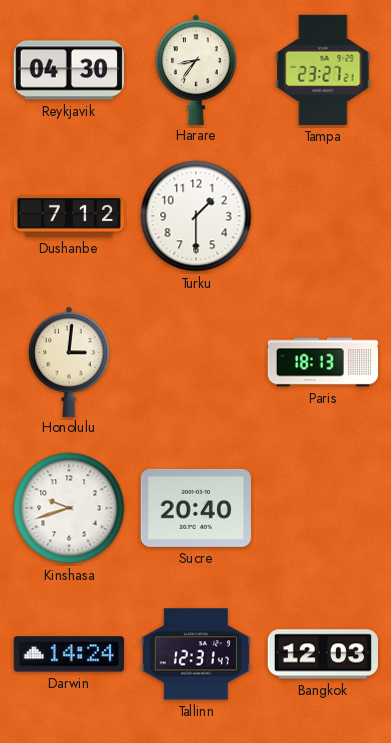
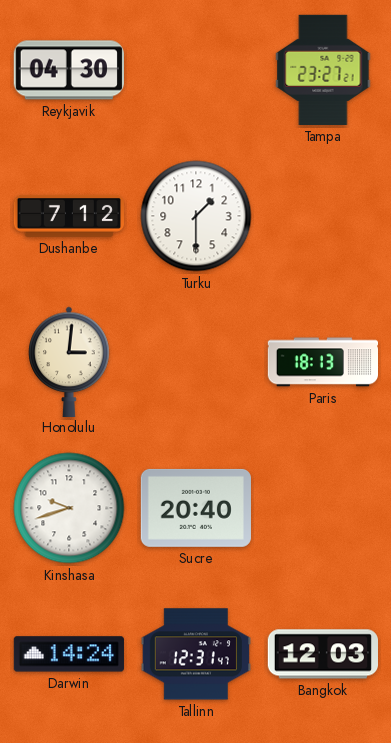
Harare: 8:36 -> none
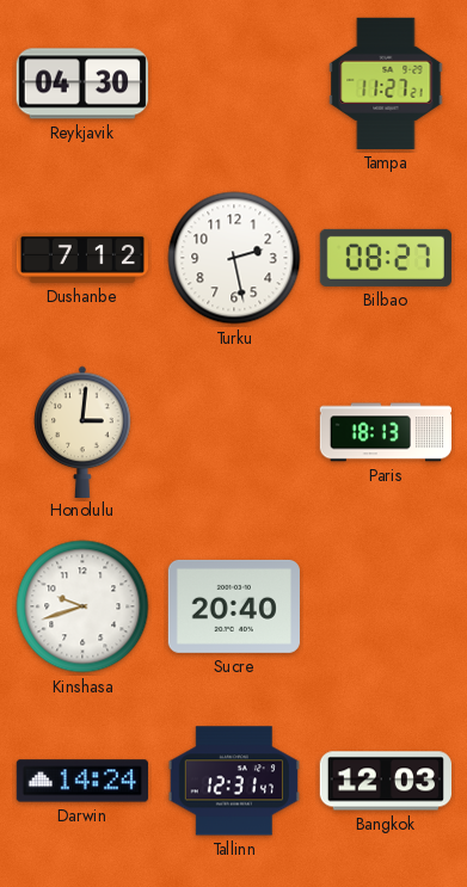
Tampa: 23:27 -> 11:27
Turku: 1:30 -> 2:28
Bilbao: none -> 08:27
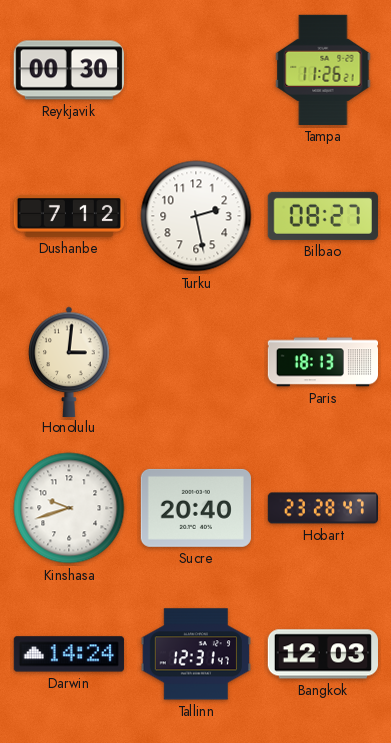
Reykjavik: 04:30 -> 00:30
Tampa: 11:27 -> 11:26
Hobart: none -> 23:28
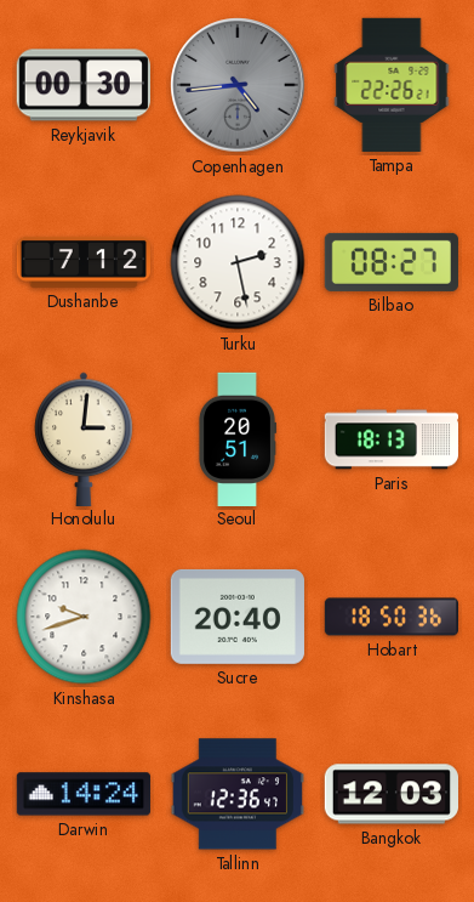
Copenhagen: none -> 4:44
Tampa: 11:26 -> 22:26
Seoul: none -> 20:51
Hobart: 23:28 -> 18:50
Tallinn: 12:31 -> 12:36
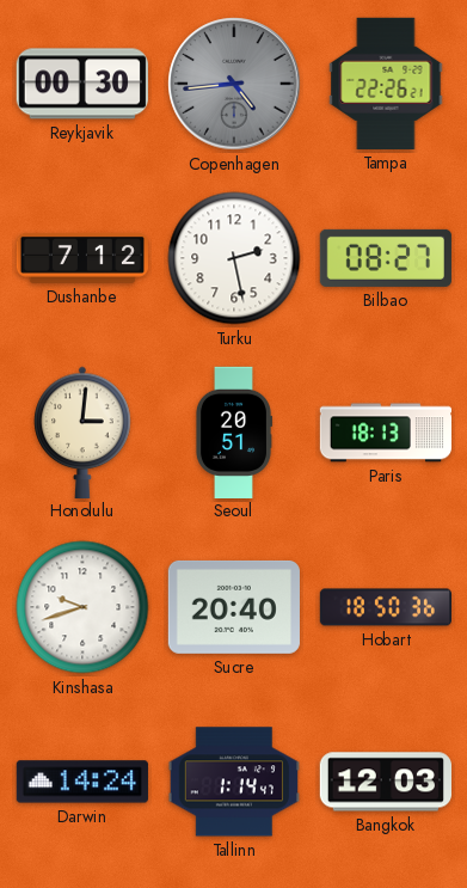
Tallinn: 12:36 -> 1:14
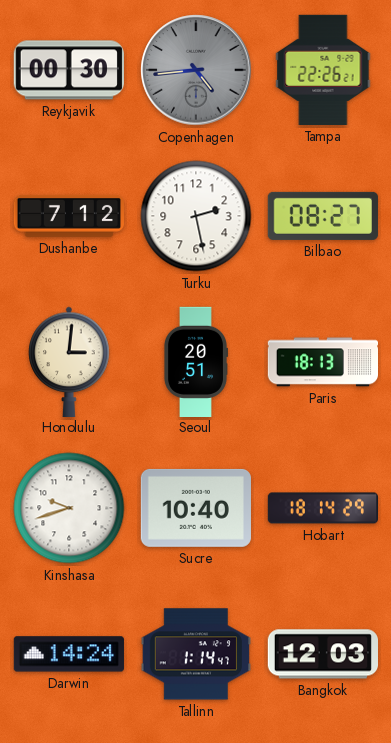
Sucre: 20:40 -> 10:40
Hobart: 18:50 -> 18:14
